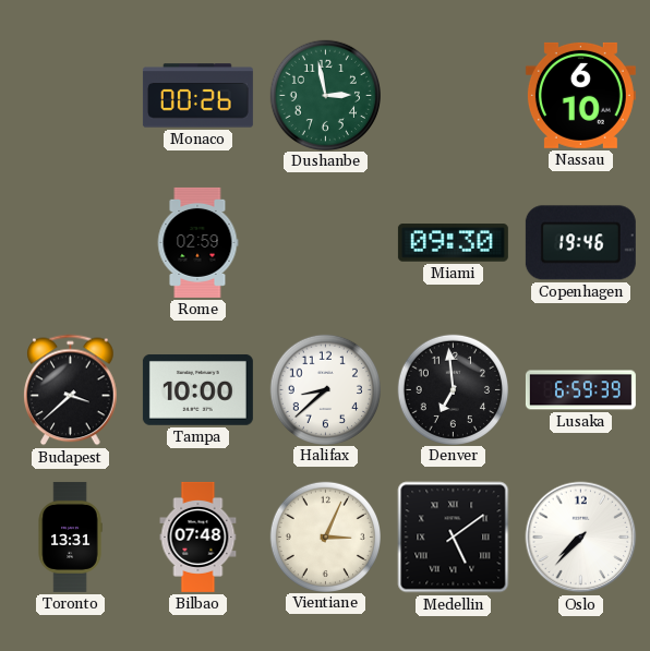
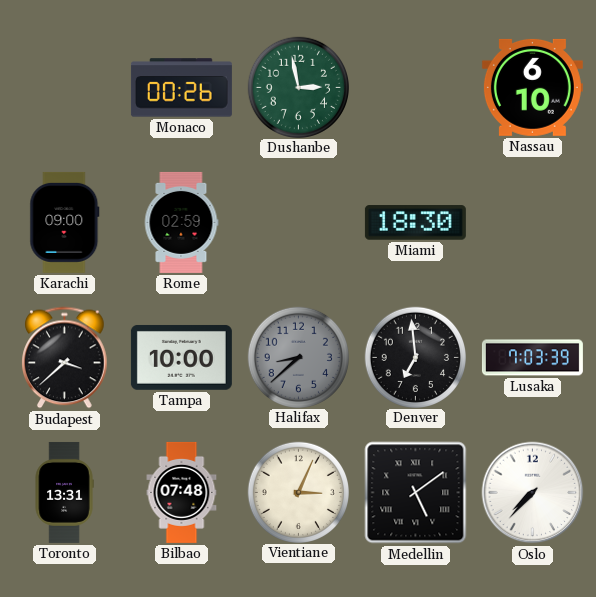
Karachi: none -> 09:00
Miami: 09:30 -> 18:30
Copenhagen: 19:46 -> none
Halifax dial: white -> grey
Lusaka: 6:59 -> 7:03
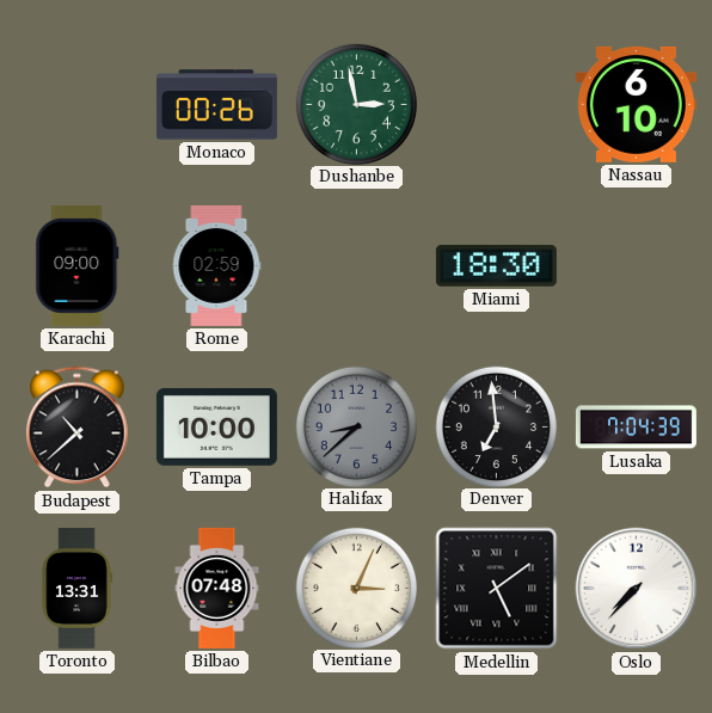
Budapest: 3:38 -> 10:38
Lusaka: 7:03 -> 7:04
